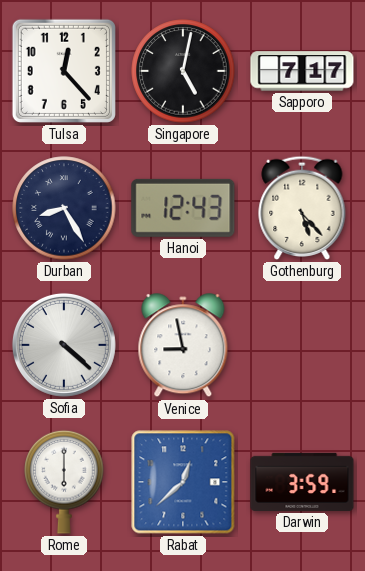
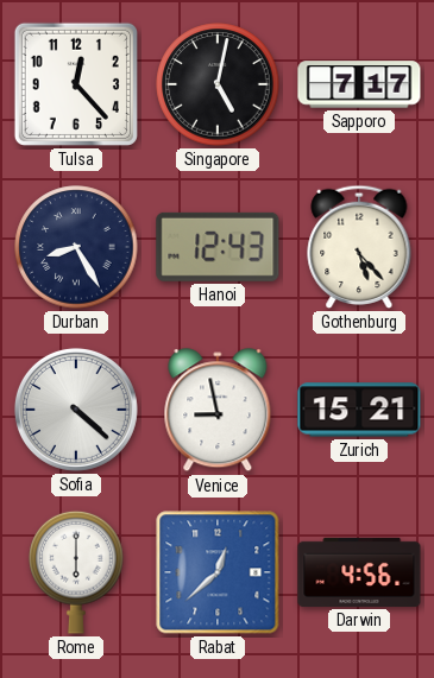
Zurich: none -> 15:21
Darwin: 3:59 -> 4:56
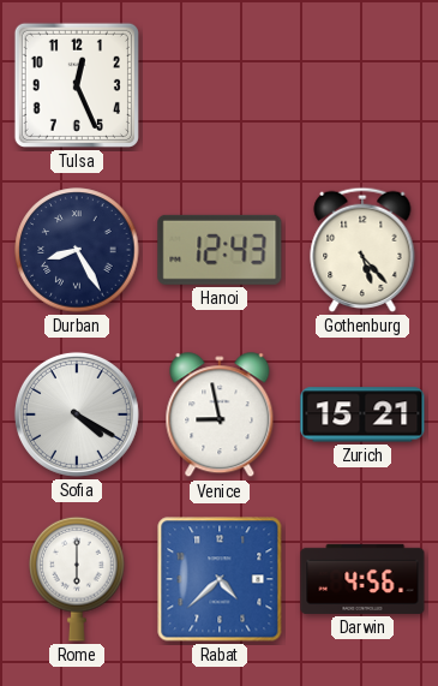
Tulsa: 12:23 -> 12:26
Singapore: 5:02 -> none
Sapporo: 7:17 -> none
Sofia: 4:22 -> 4:20
Rabat: 12:38 -> 4:38
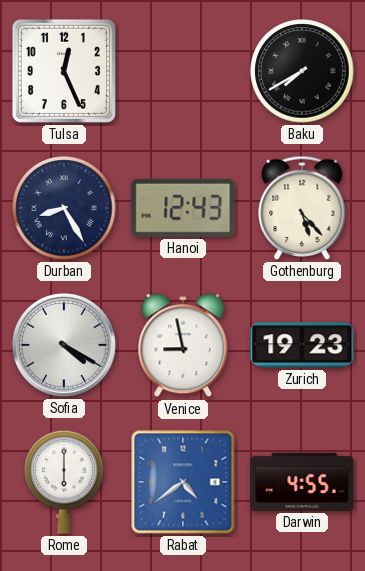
Baku: none -> 7:40
Zurich: 15:21 -> 19:23
Rabat: 4:38 -> 4:39
Darwin: 4:56 -> 4:55
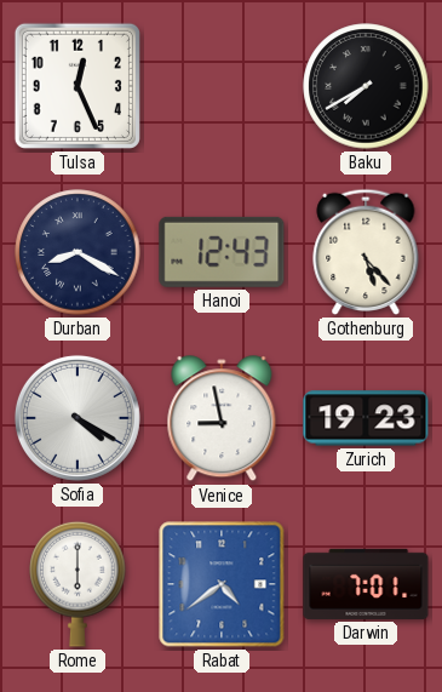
Durban: 8:25 -> 8:20
Darwin: 4:55 -> 7:01
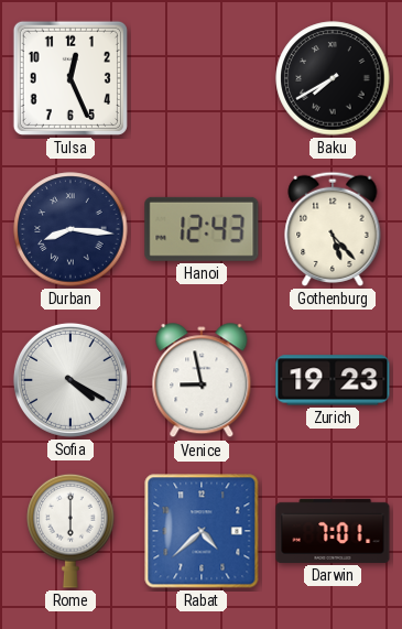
Durban: 8:20 -> 8:16
Rabat: 4:39 -> 4:38
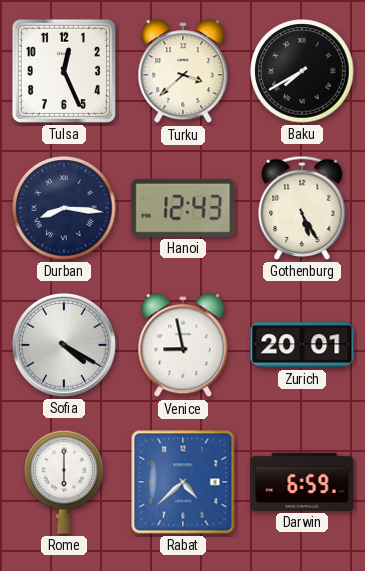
Turku: none -> 3:38
Gothenburg: 5:23 -> 5:25
Zurich: 19:23 -> 20:01
Darwin: 7:01 -> 6:59
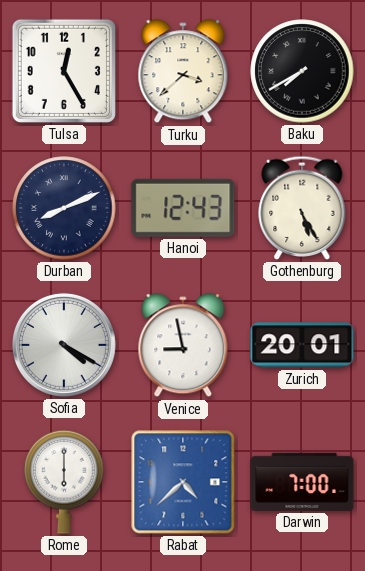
Tulsa: 12:26 -> 12:25
Durban: 8:16 -> 8:11
Darwin: 6:59 -> 7:00
